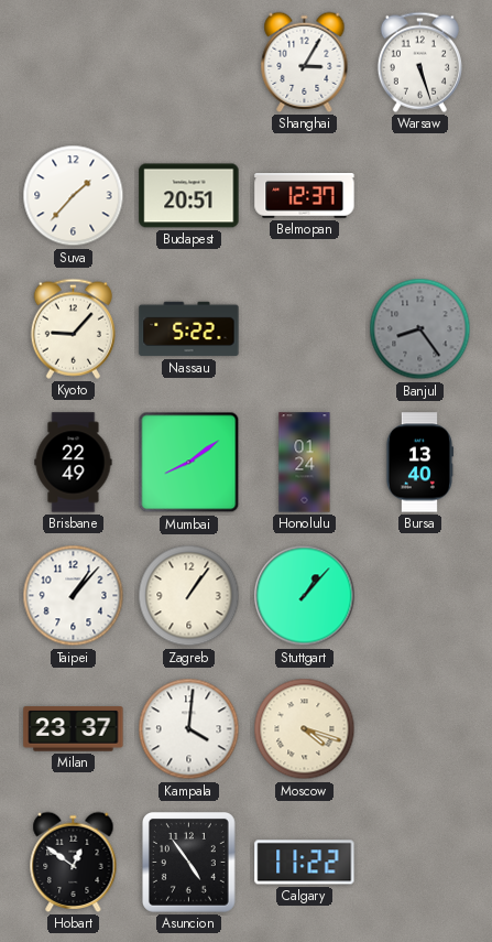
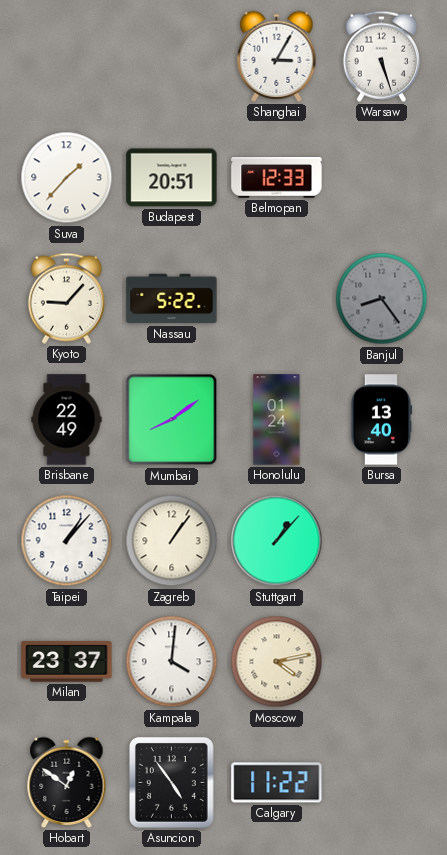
Belmopan: 12:37 -> 12:33
Moscow: 4:18 -> 4:13
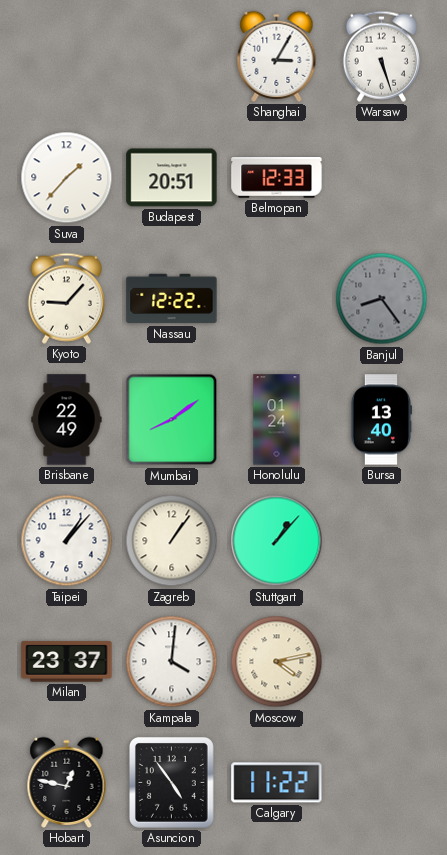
Nassau: 5:22 -> 12:22
Hobart: 12:51 -> 12:47
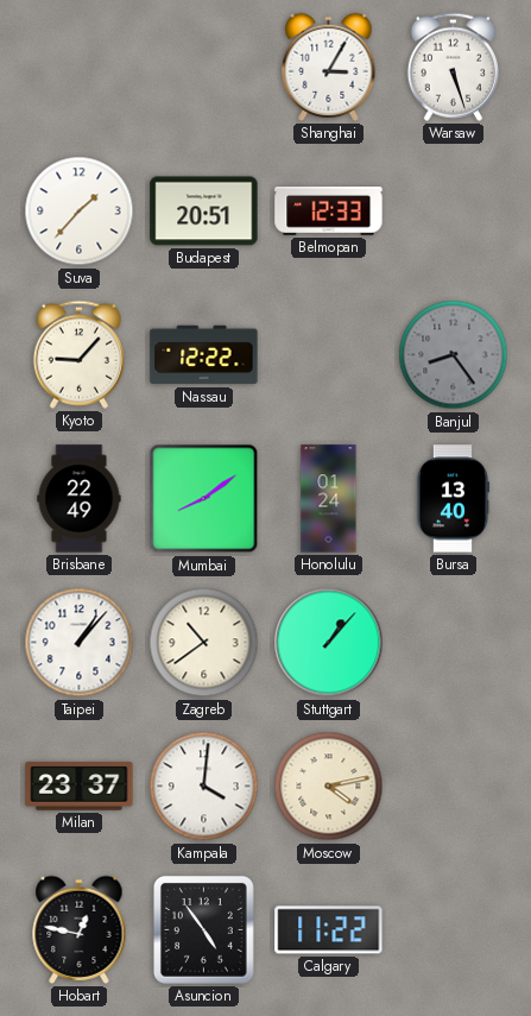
Zagreb: 1:06 -> 10:39
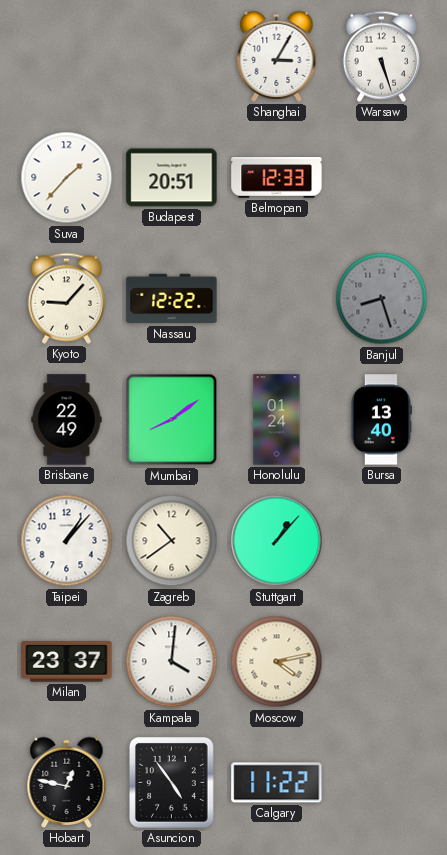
Banjul: 8:24 -> 8:27
